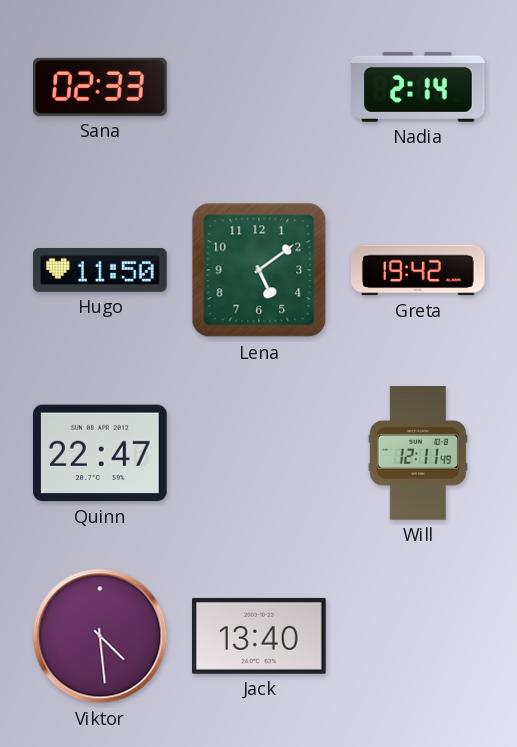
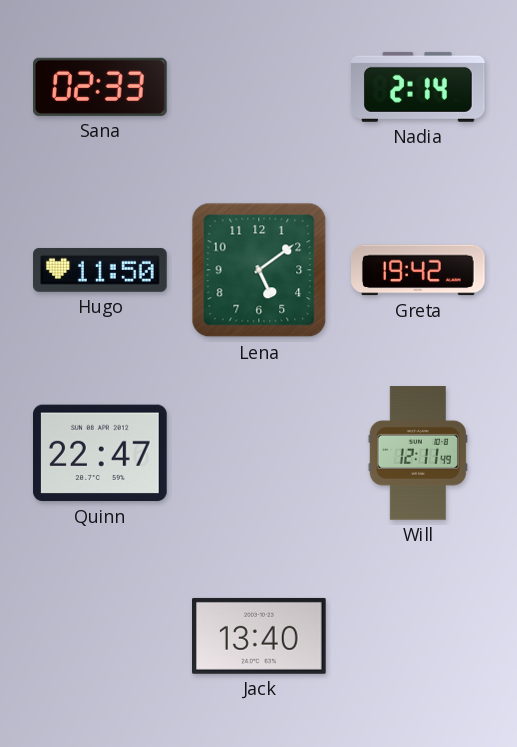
Viktor: 4:29 -> none
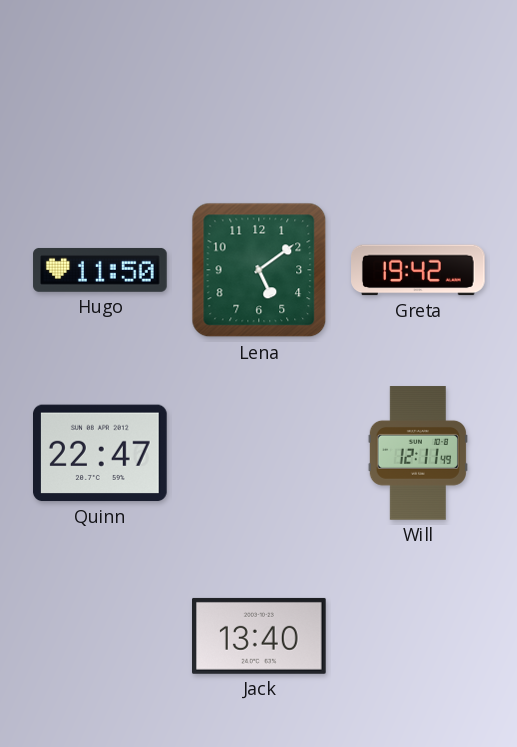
Sana: 02:33 -> none
Nadia: 2:14 -> none
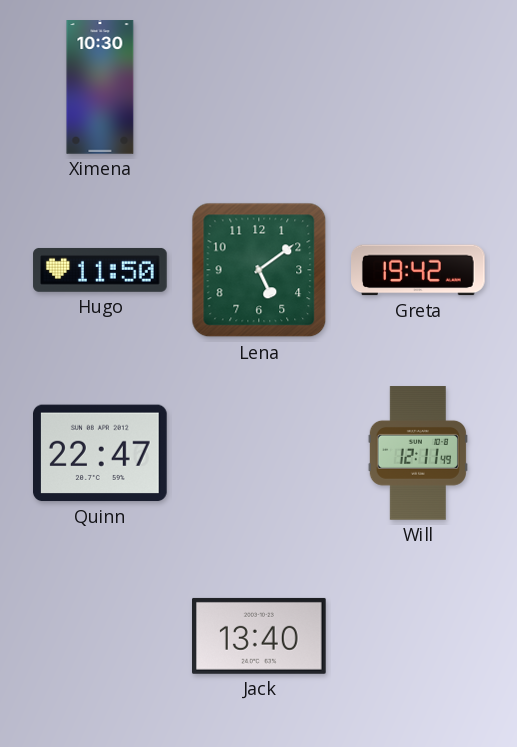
Ximena: none -> 10:30
